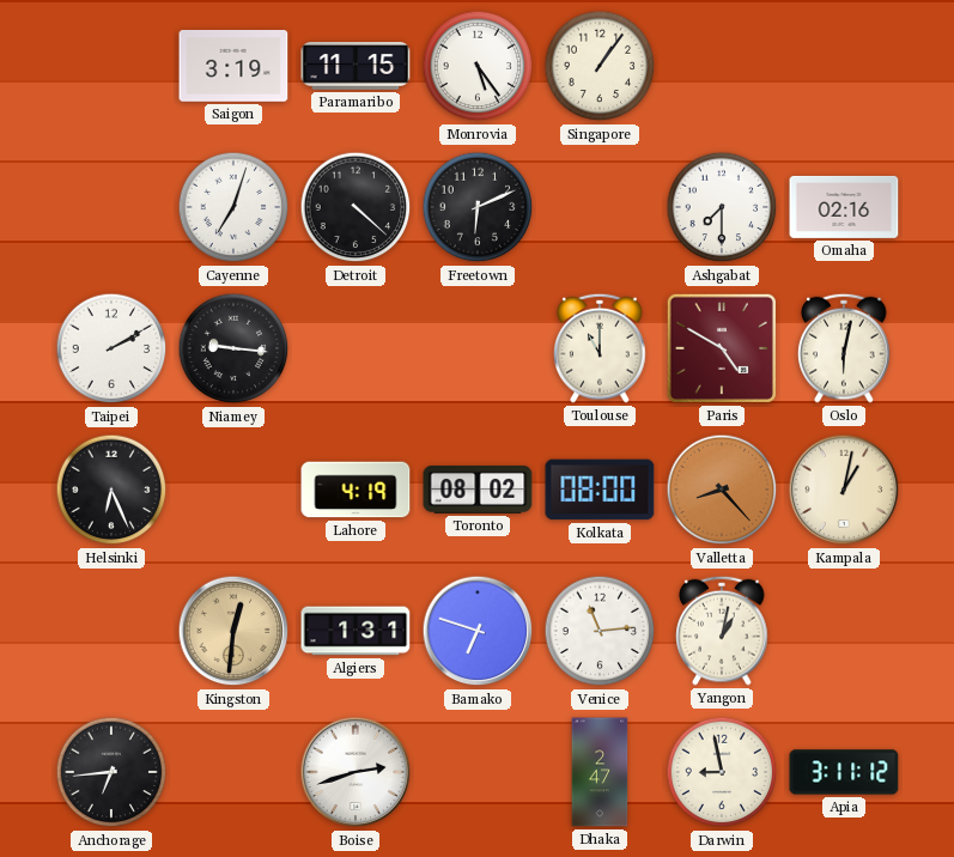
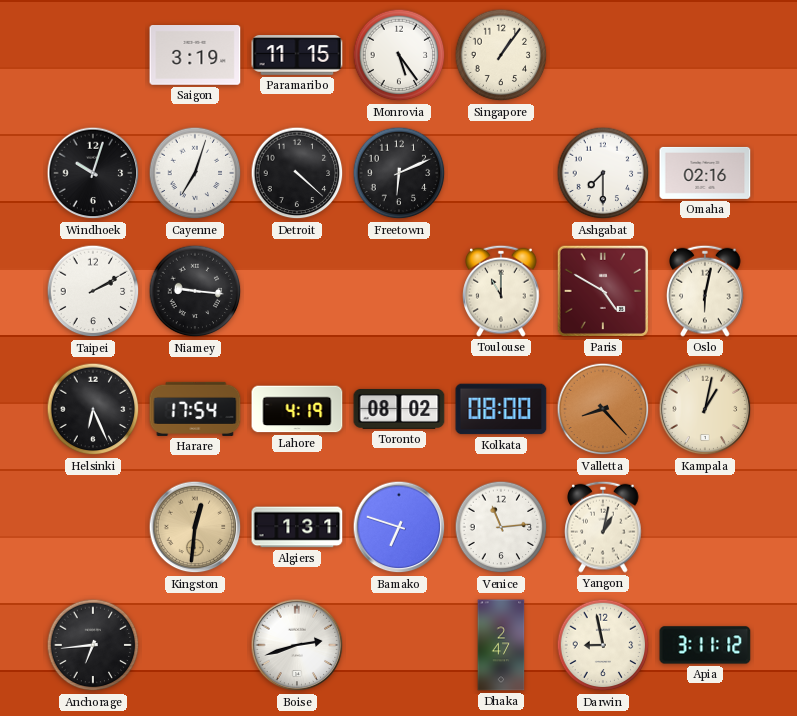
Windhoek: none -> 10:03
Harare: none -> 17:54
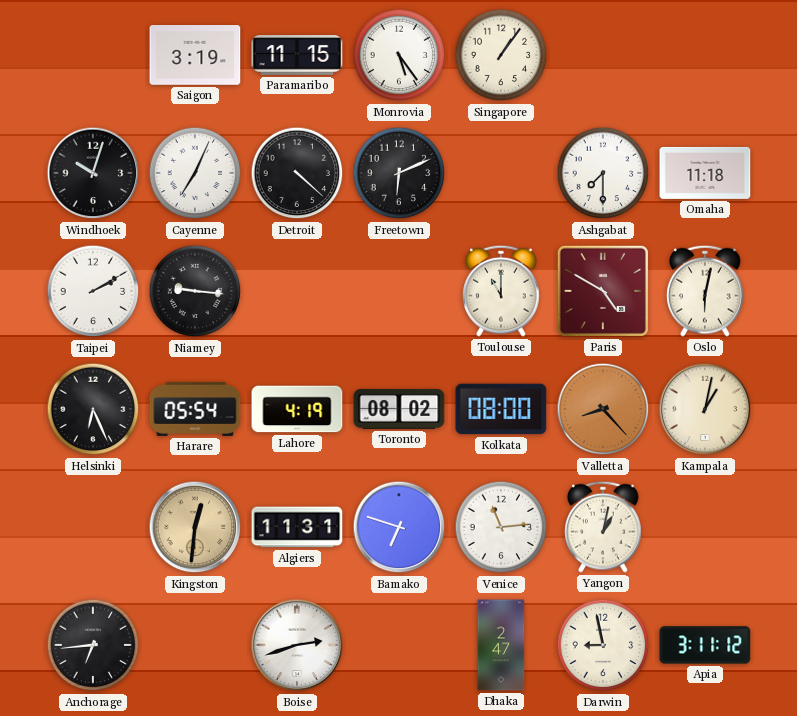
Cayenne: 7:03 -> 7:04
Omaha: 02:16 -> 11:18
Harare: 17:54 -> 05:54
Algiers: 1:31 -> 11:31
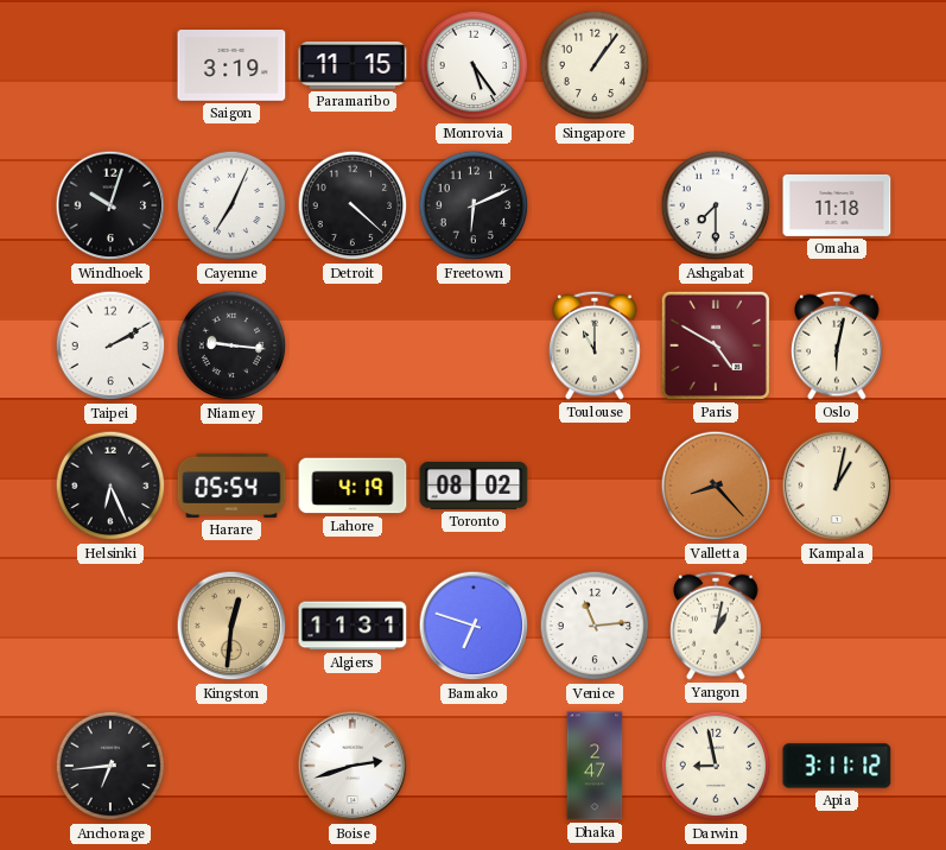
Kolkata: 08:00 -> none
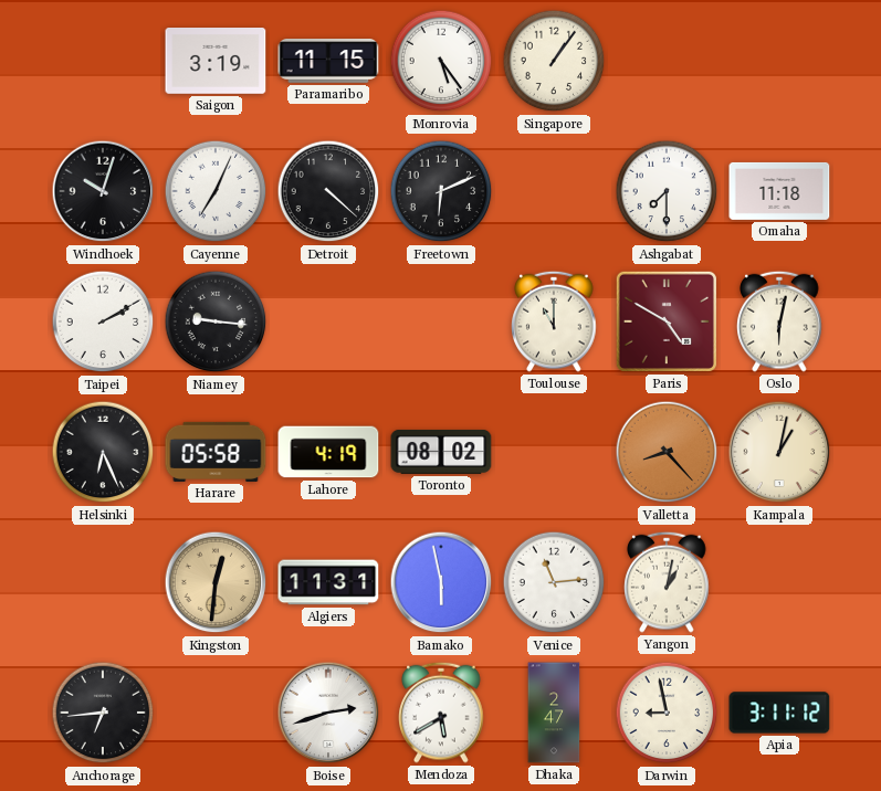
Harare: 05:54 -> 05:58
Bamako: 6:48 -> 5:58
Mendoza: none -> 5:40
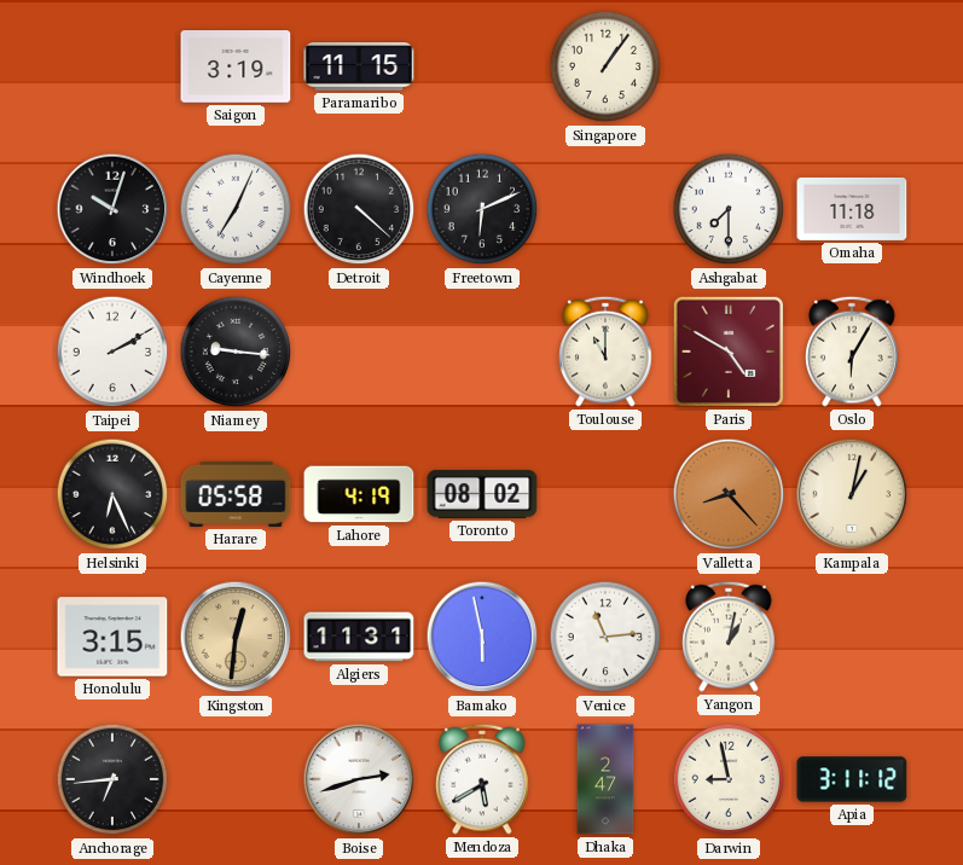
Monrovia: 5:24 -> none
Oslo: 6:02 -> 6:05
Honolulu: none -> 3:15
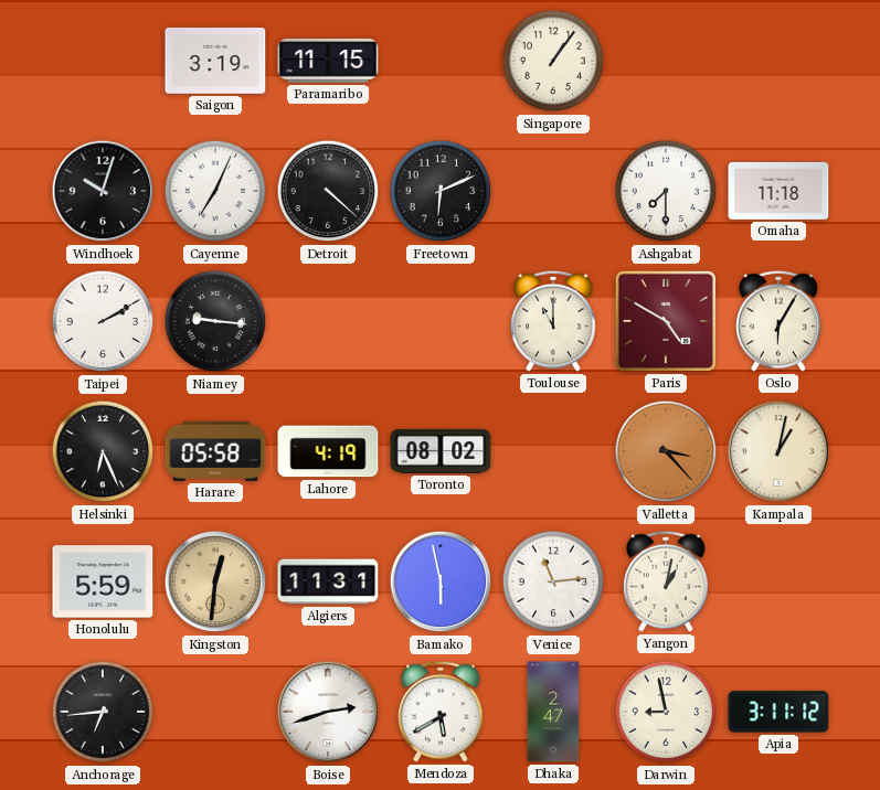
Valletta: 8:23 -> 3:23
Honolulu: 3:15 -> 5:59
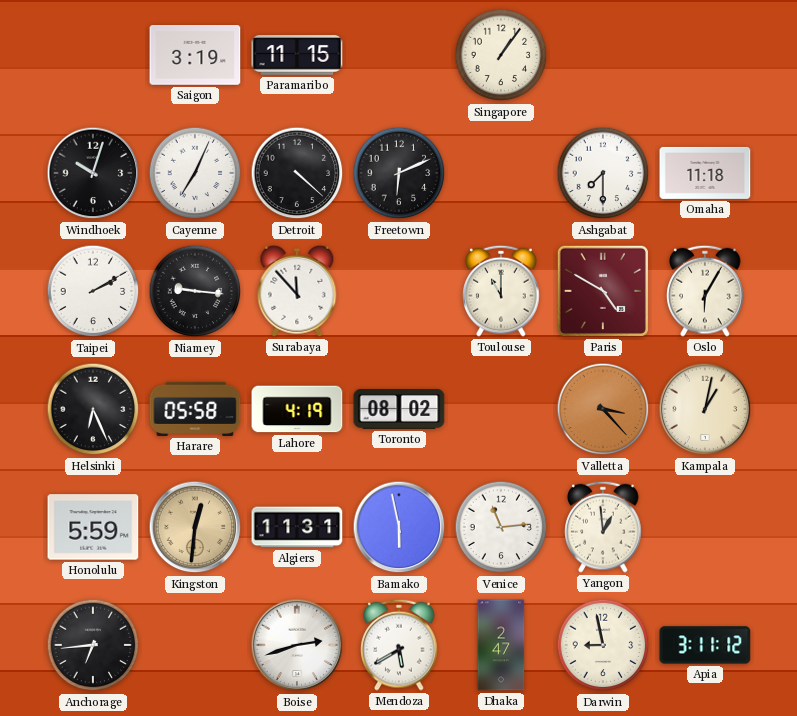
Surabaya: none -> 11:53
Yangon: 1:02 -> 12:59
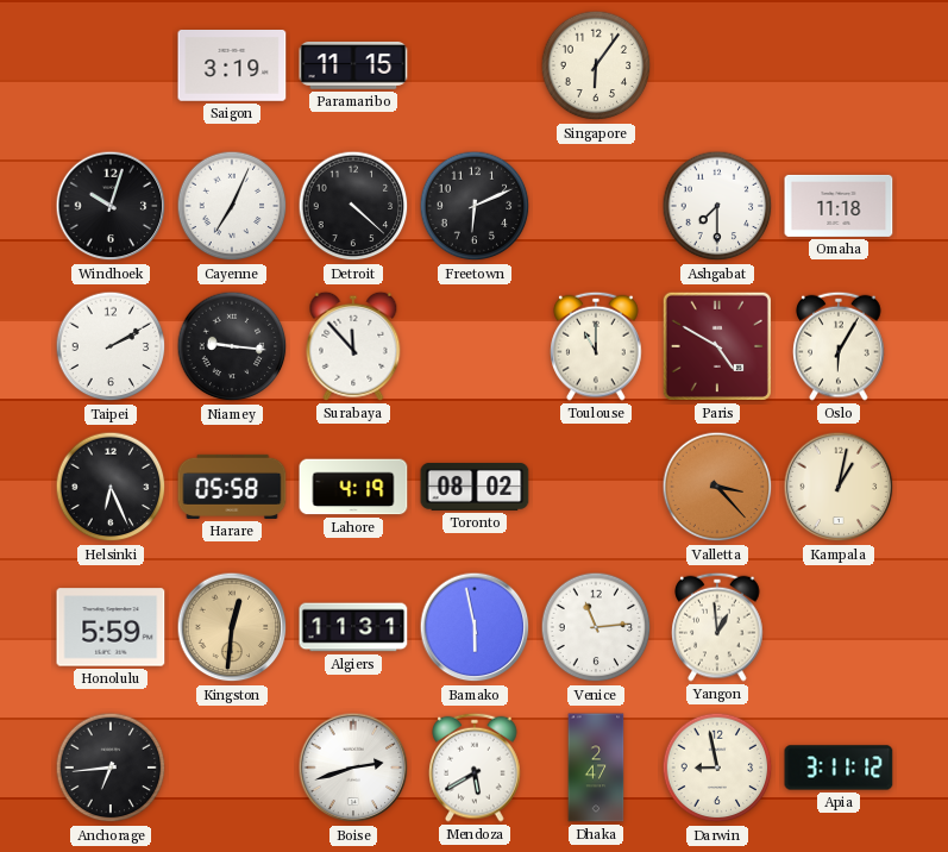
Singapore: 1:06 -> 6:06
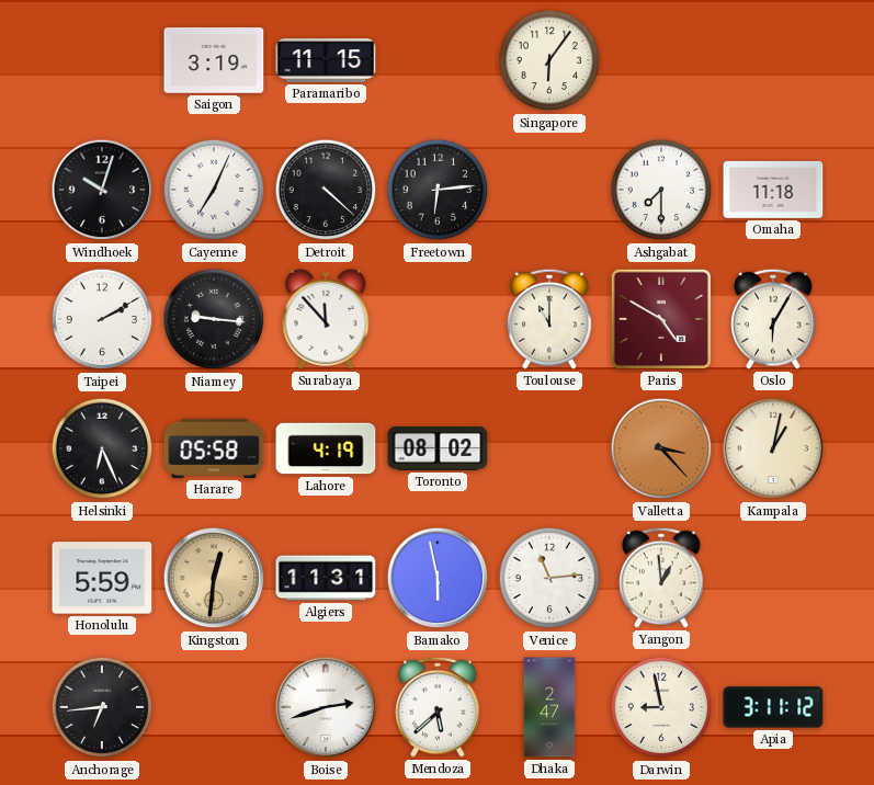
Freetown: 6:11 -> 6:14
Mendoza: 5:40 -> 5:38
